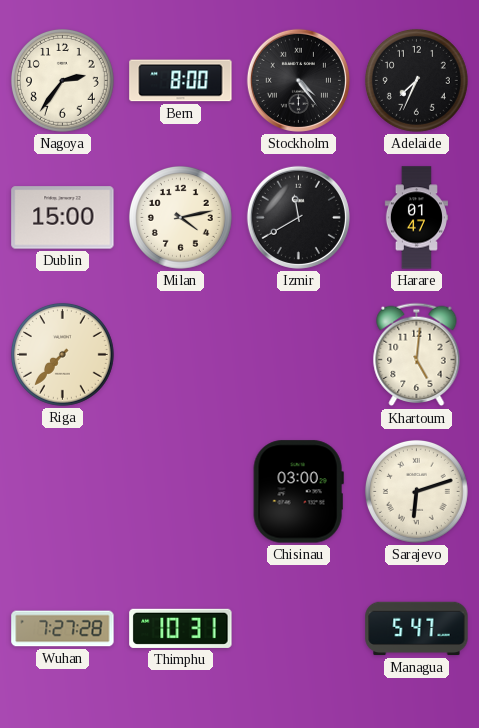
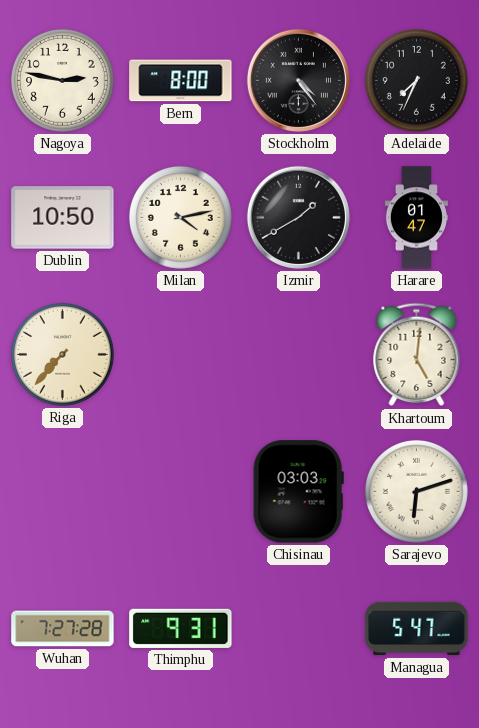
Nagoya: 2:36 -> 2:47
Dublin: 15:00 -> 10:50
Izmir: 11:40 -> 1:40
Chisinau: 03:00 -> 03:03
Thimphu: 10:31 -> 9:31
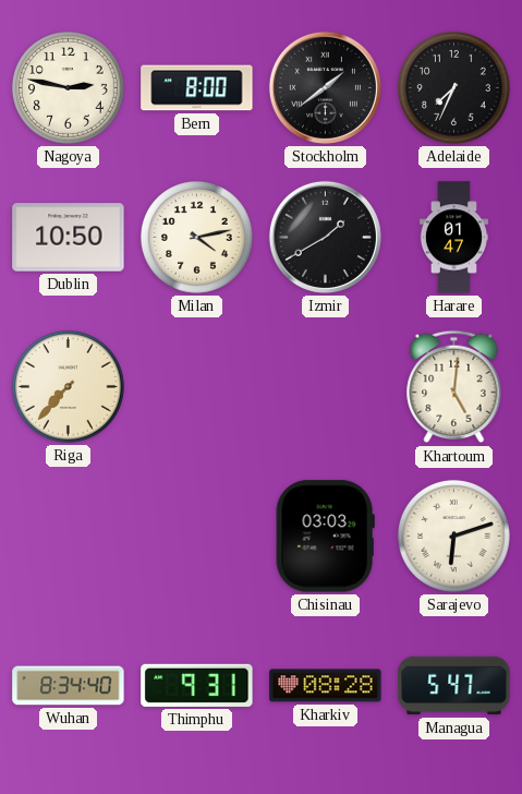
Stockholm: 4:24 -> 1:39
Wuhan: 7:27 -> 8:34
Kharkiv: none -> 08:28
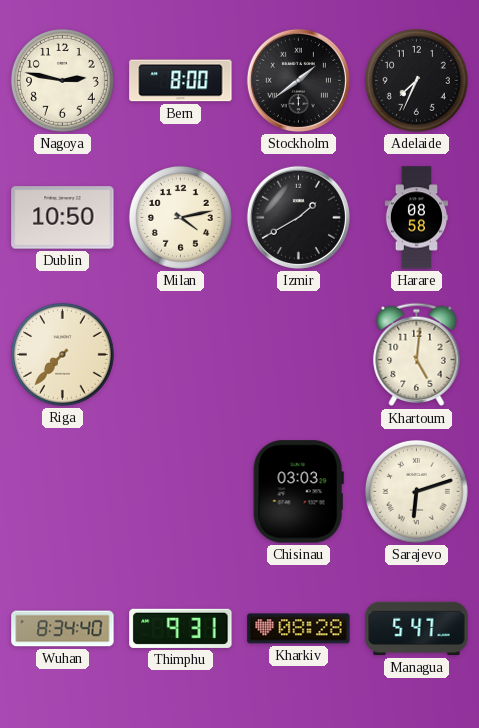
Harare: 01:47 -> 08:58
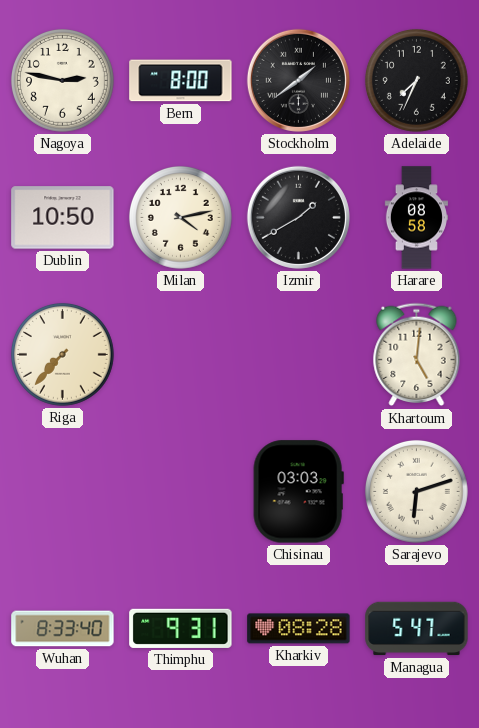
Wuhan: 8:34 -> 8:33
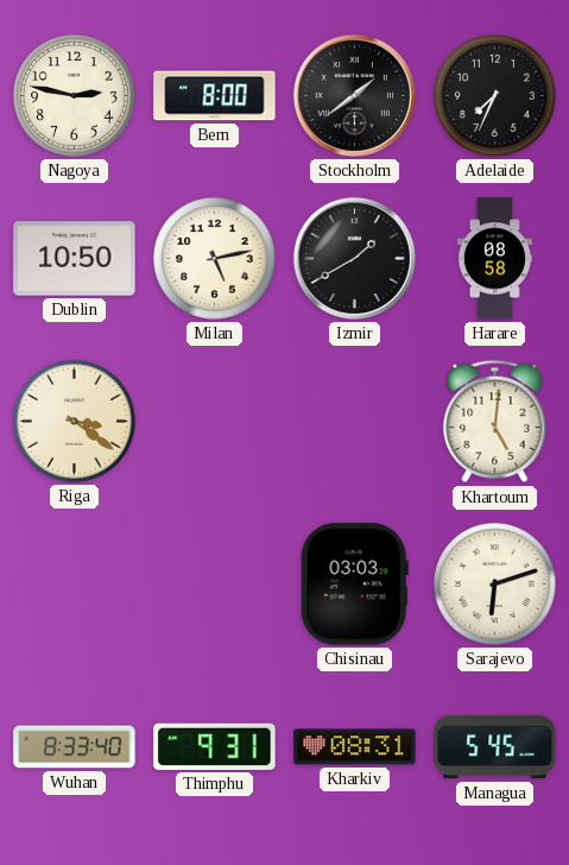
Milan: 4:13 -> 5:13
Riga: 7:37 -> 3:21
Kharkiv: 08:28 -> 08:31
Managua: 5:47 -> 5:45
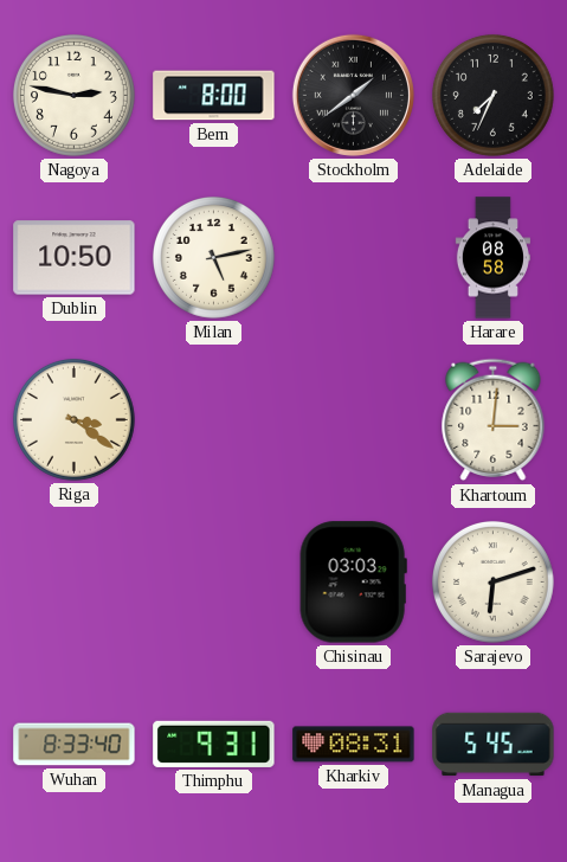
Izmir: 1:40 -> none
Khartoum: 5:01 -> 3:01
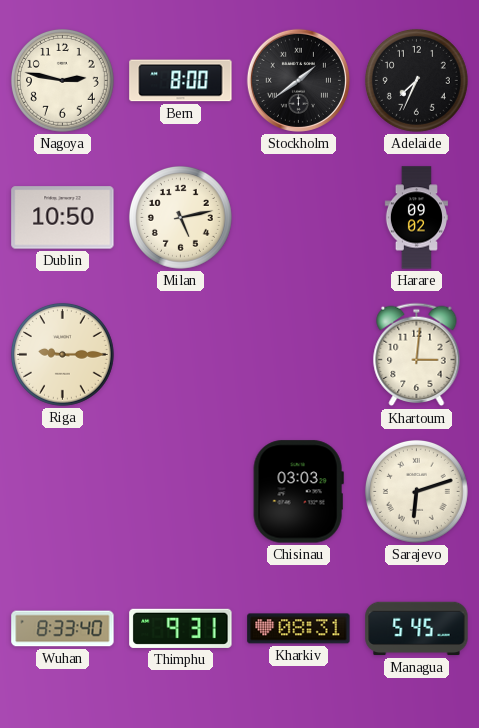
Harare: 08:58 -> 09:02
Riga: 3:21 -> 9:15
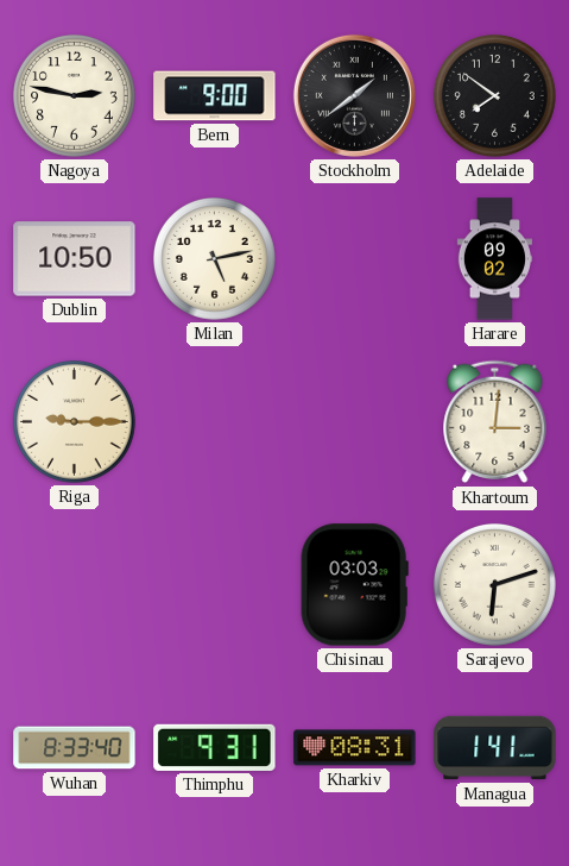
Bern: 8:00 -> 9:00
Adelaide: 7:34 -> 7:51
Managua: 5:45 -> 1:41
